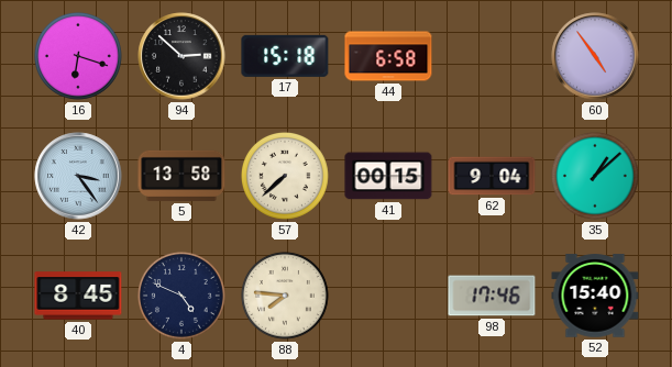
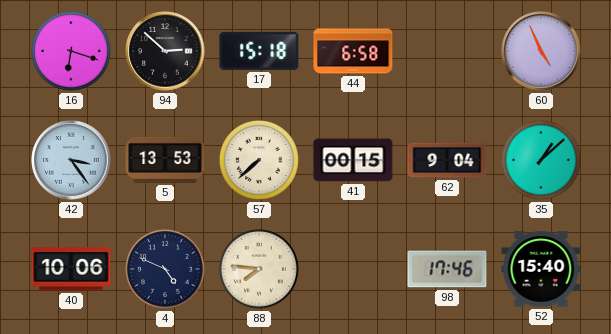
60: 4:54 -> 4:56
5: 13:58 -> 13:53
40: 8:45 -> 10:06
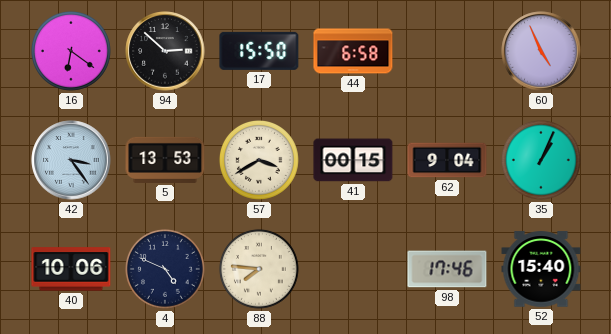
16: 6:18 -> 6:21
17: 15:18 -> 15:50
57: 7:38 -> 3:40
35: 1:08 -> 1:04
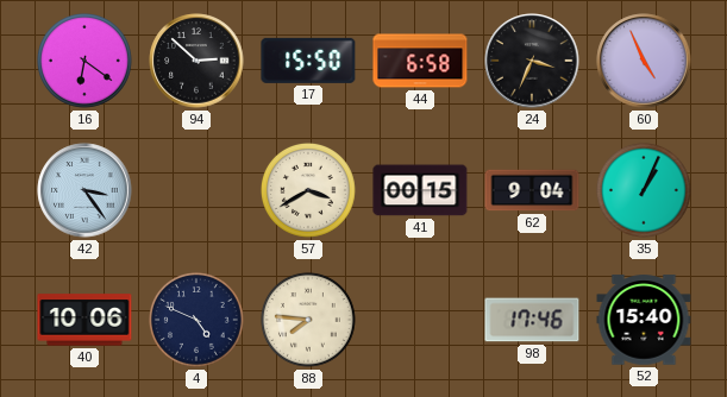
24: none -> 3:34
5: 13:53 -> none
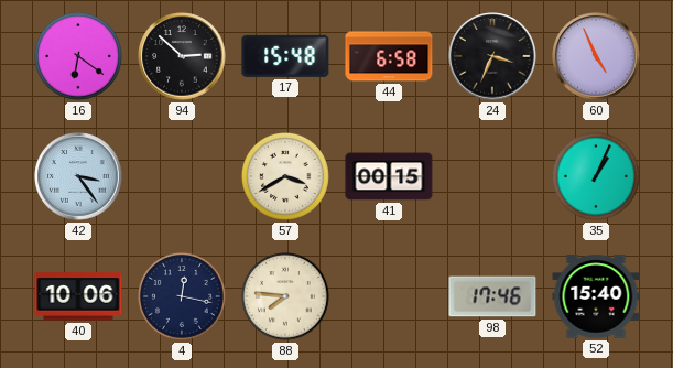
17: 15:50 -> 15:48
62: 9:04 -> none
4: 4:49 -> 12:17
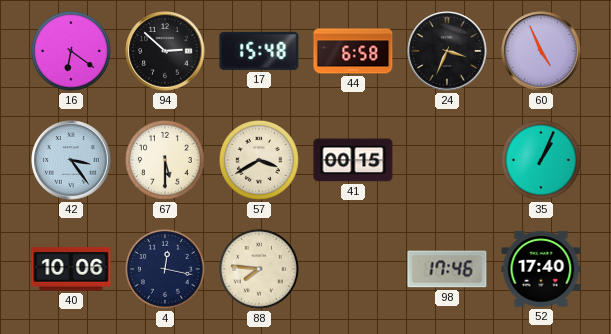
67: none -> 5:30
52: 15:40 -> 17:40
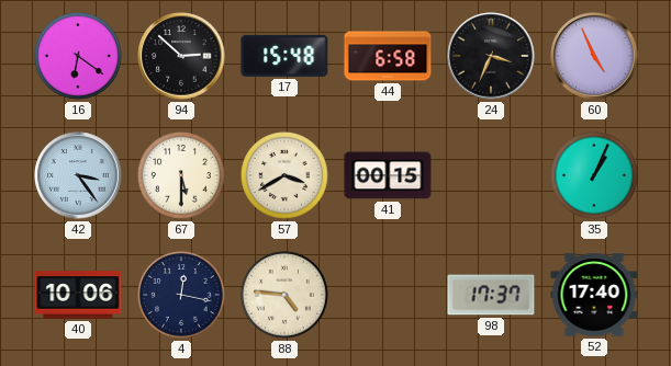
88: 7:46 -> 4:46
98: 17:46 -> 17:37
